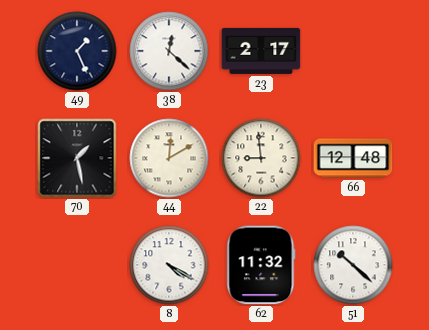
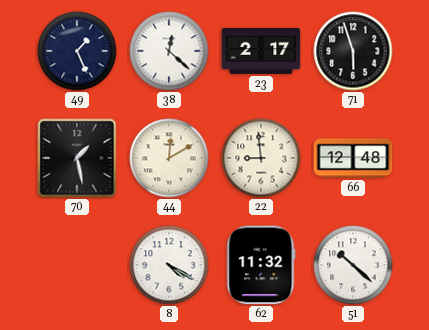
71: none -> 5:57
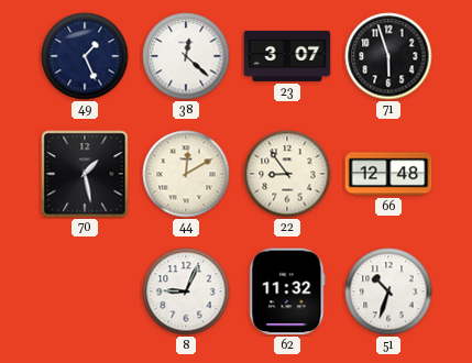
23: 2:17 -> 3:07
22: 8:59 -> 8:54
8: 4:20 -> 9:04
51: 10:22 -> 10:33
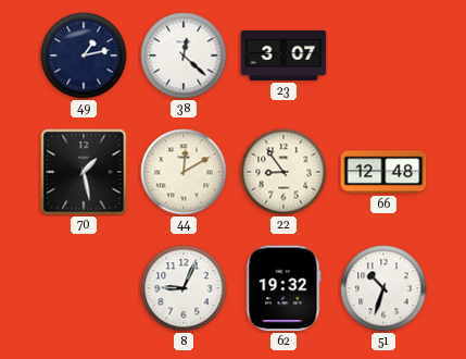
49: 1:26 -> 1:13
71: 5:57 -> none
62: 11:32 -> 19:32
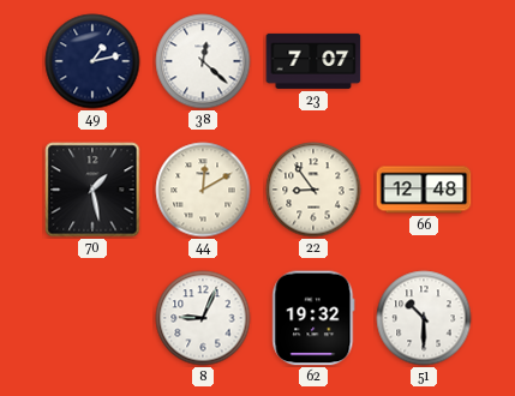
23: 3:07 -> 7:07
51: 10:33 -> 10:30
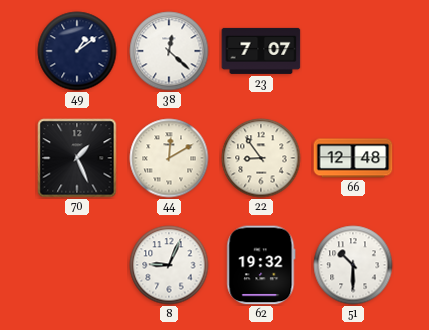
49: 1:13 -> 1:09
70: 1:28 -> 1:26
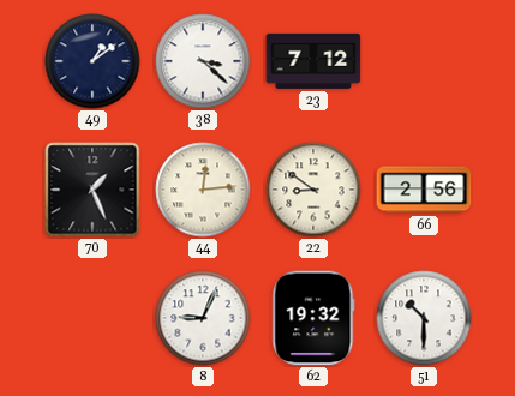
38: 12:22 -> 3:22
23: 7:07 -> 7:12
44: 12:10 -> 12:14
22: 8:54 -> 8:51
66: 12:48 -> 2:56
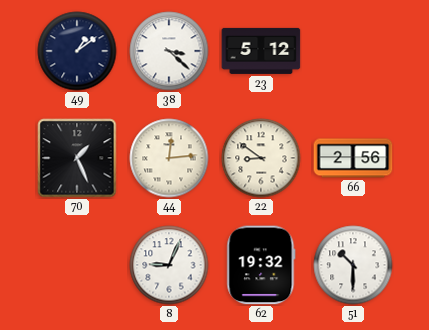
23: 7:12 -> 5:12
